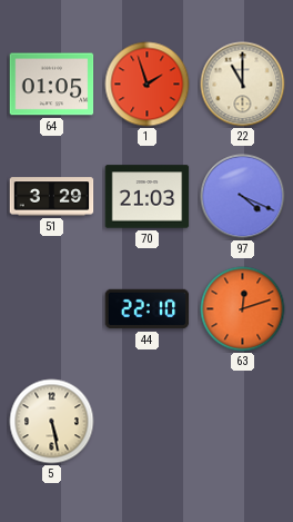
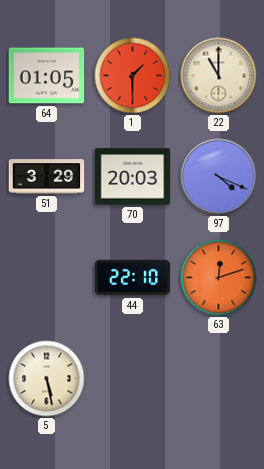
1: 1:57 -> 1:30
70: 21:03 -> 20:03
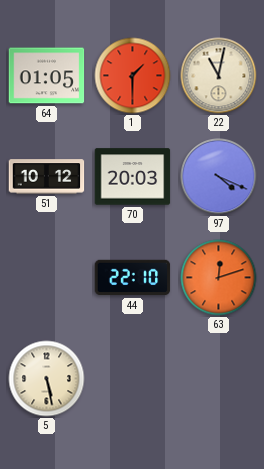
22: 11:00 -> 11:02
51: 3:29 -> 10:12
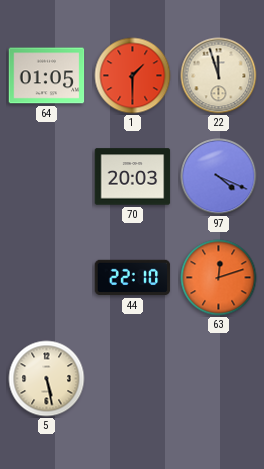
22: 11:02 -> 11:57
51: 10:12 -> none
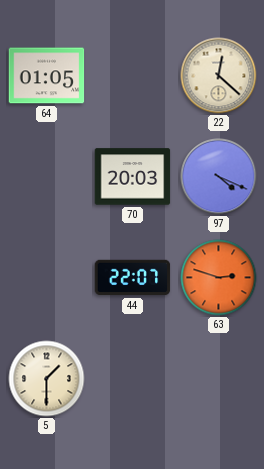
1: 1:30 -> none
22: 11:57 -> 12:22
44: 22:10 -> 22:07
63: 12:12 -> 2:48
5: 5:28 -> 1:30
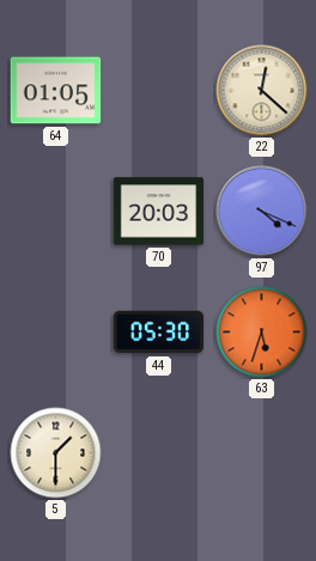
44: 22:07 -> 05:30
63: 2:48 -> 5:33
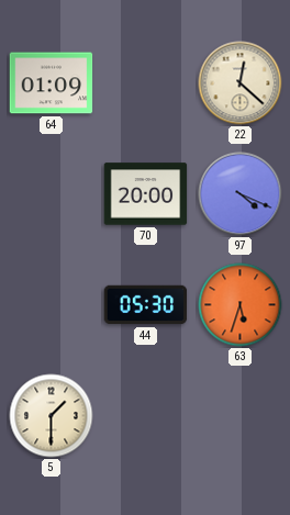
64: 01:05 -> 01:09
70: 20:03 -> 20:00
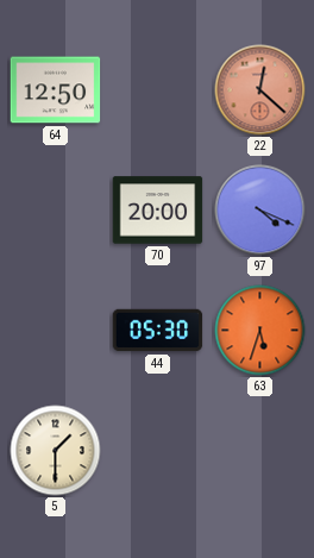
64: 01:09 -> 12:50
22 dial: cream -> salmon
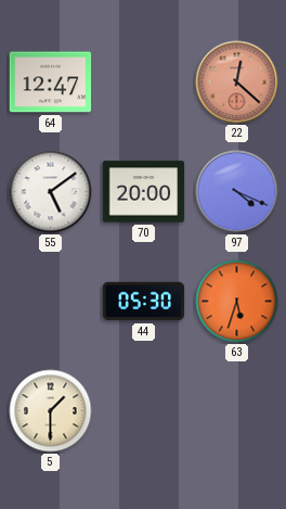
64: 12:50 -> 12:47
55: none -> 5:09
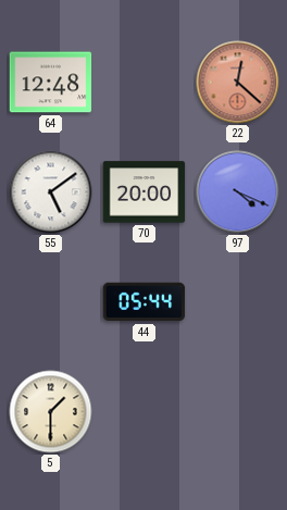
64: 12:47 -> 12:48
44: 05:30 -> 05:44
63: 5:33 -> none
